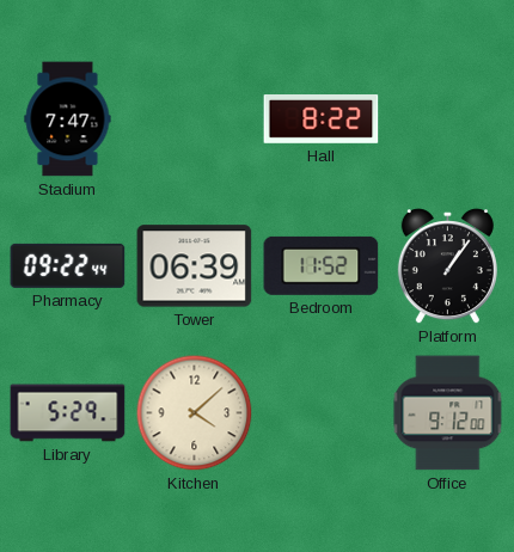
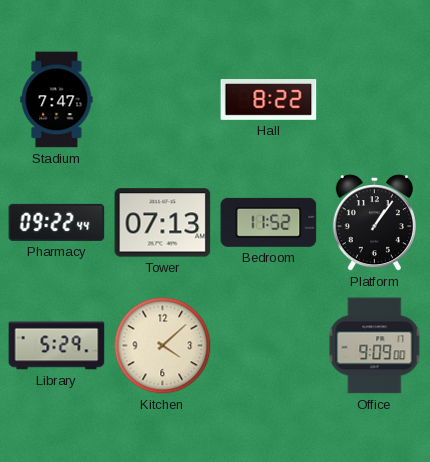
Tower: 06:39 -> 07:13
Office: 9:12 -> 9:09
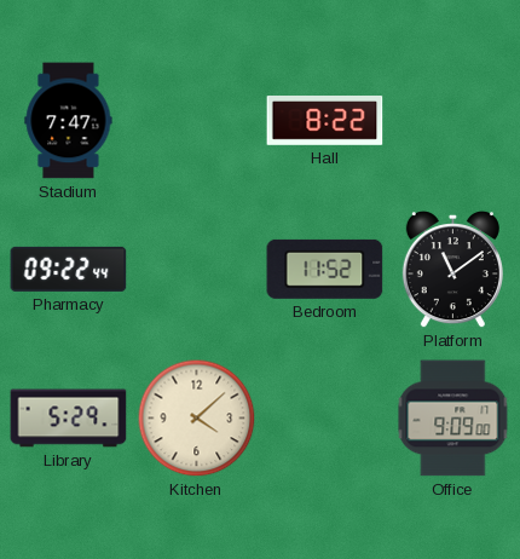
Tower: 07:13 -> none
Platform: 1:06 -> 11:09
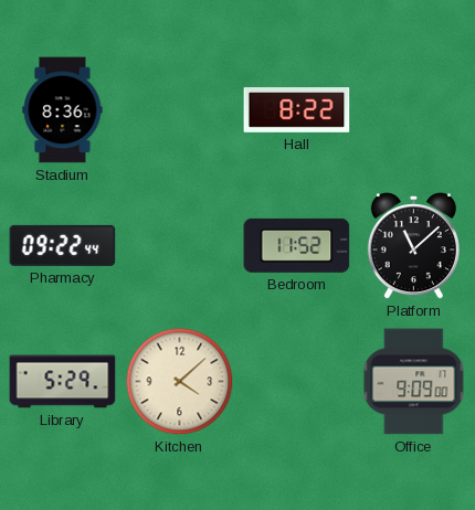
Stadium: 7:47 -> 8:36
Platform: 11:09 -> 11:08
